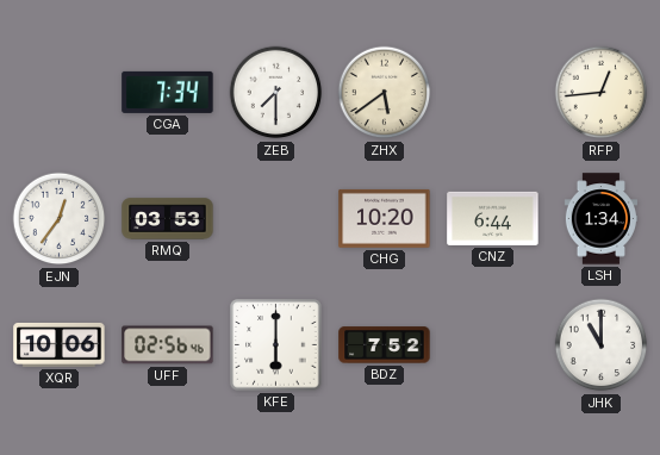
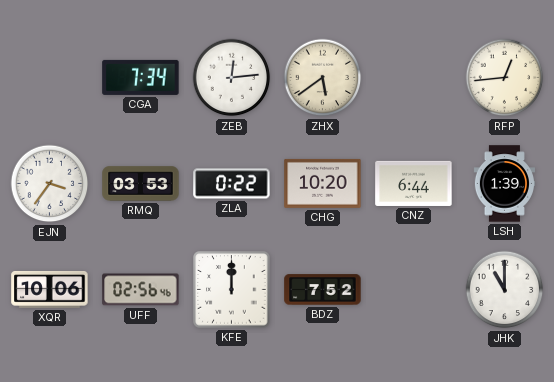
ZEB: 7:30 -> 12:14
EJN: 12:36 -> 3:36
ZLA: none -> 0:22
LSH: 1:34 -> 1:39
KFE: 6:00 -> 12:00
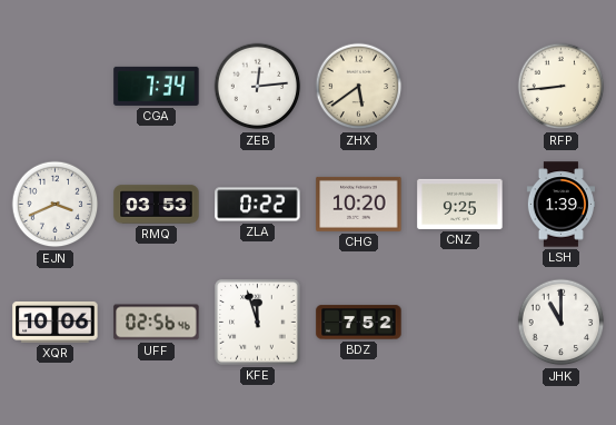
RFP: 12:44 -> 8:44
EJN: 3:36 -> 3:41
CNZ: 6:44 -> 9:25
KFE: 12:00 -> 11:57
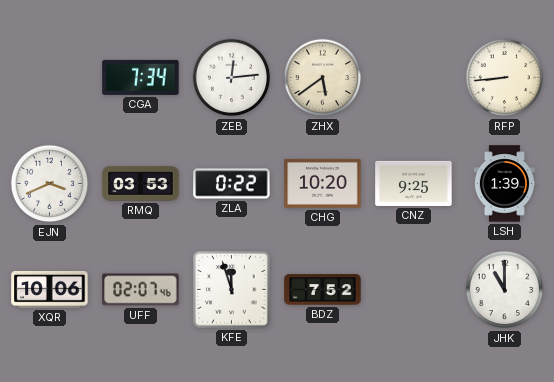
UFF: 02:56 -> 02:07
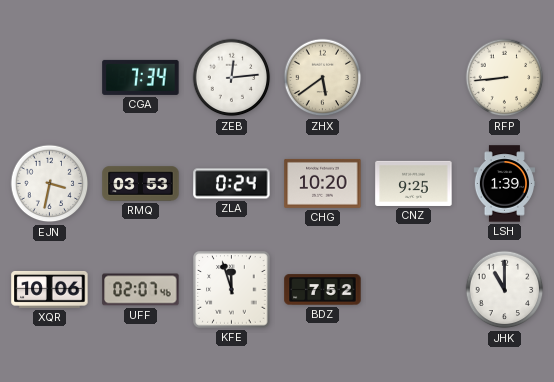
EJN: 3:41 -> 3:32
ZLA: 0:22 -> 0:24
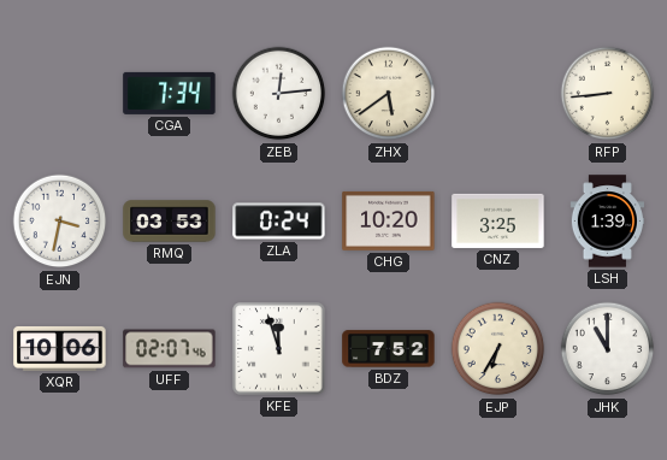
CNZ: 9:25 -> 3:25
EJP: none -> 6:35
